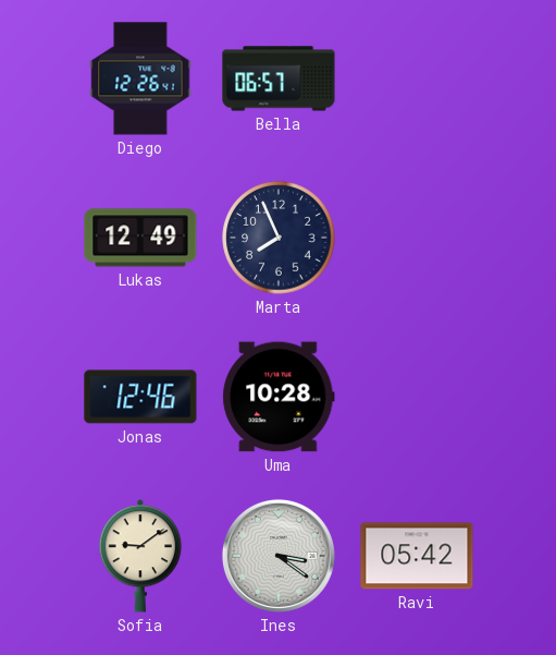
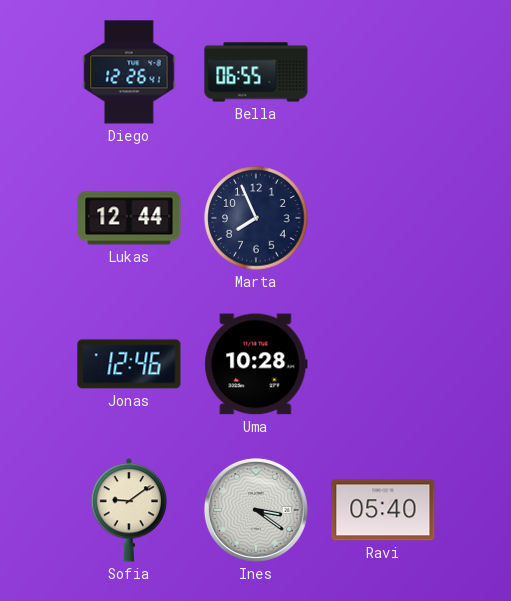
Bella: 06:57 -> 06:55
Lukas: 12:49 -> 12:44
Ravi: 05:42 -> 05:40
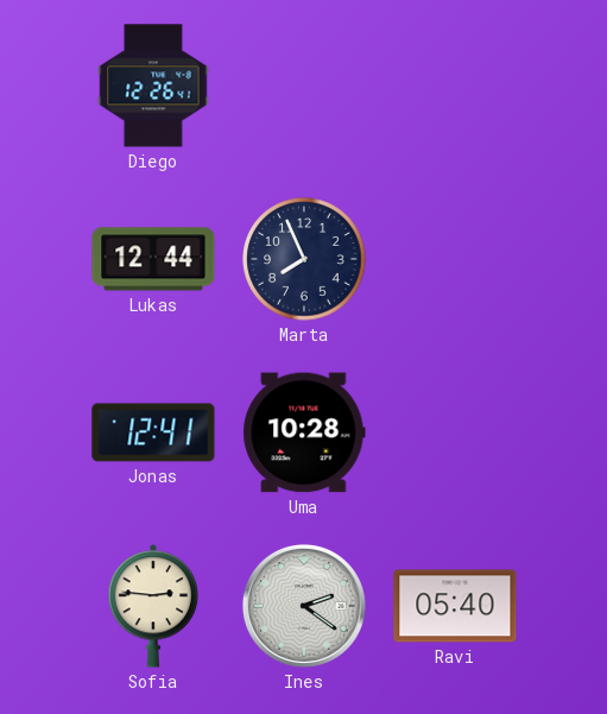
Bella: 06:55 -> none
Jonas: 12:46 -> 12:41
Sofia: 9:09 -> 2:46
Ines: 3:21 -> 2:21
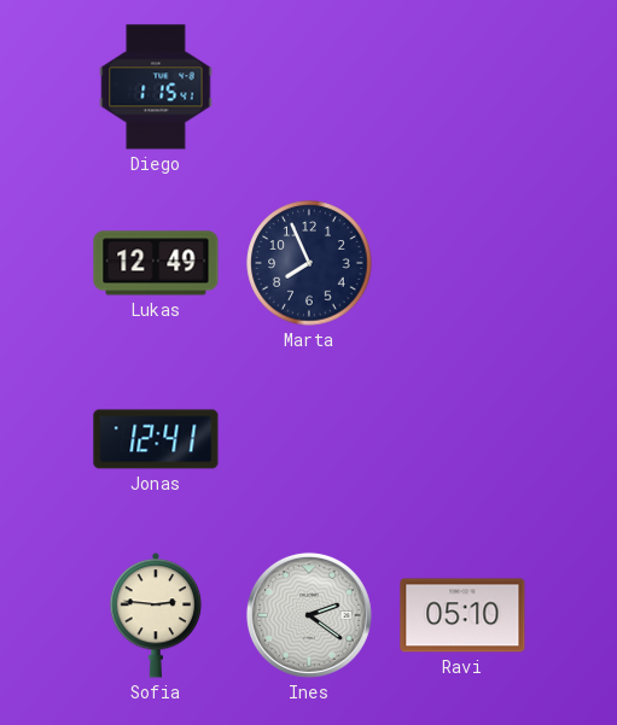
Diego: 12:26 -> 1:15
Lukas: 12:44 -> 12:49
Uma: 10:28 -> none
Ravi: 05:40 -> 05:10
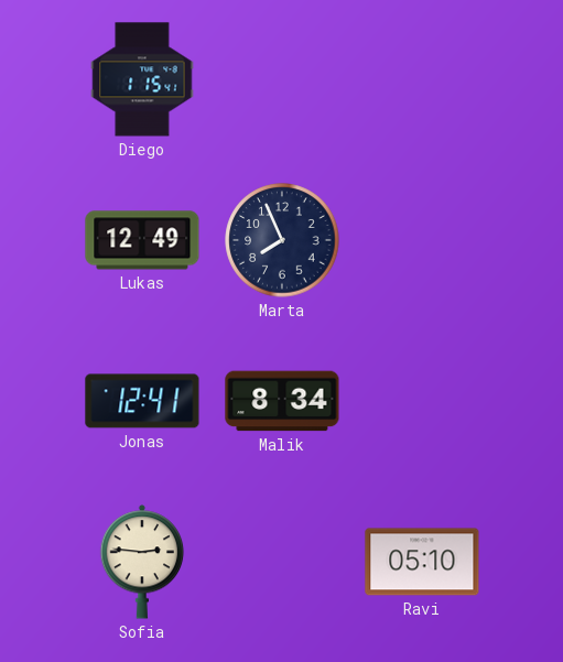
Malik: none -> 8:34
Ines: 2:21 -> none
